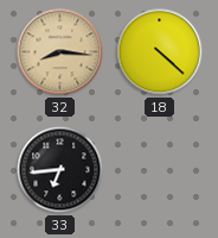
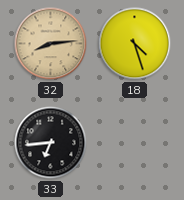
32: 8:16 -> 8:14
18: 4:22 -> 4:27
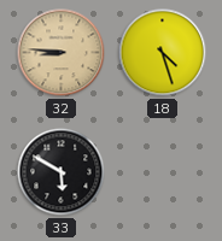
32: 8:14 -> 8:46
33: 6:44 -> 5:50
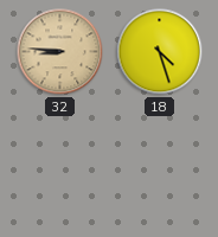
33: 5:50 -> none
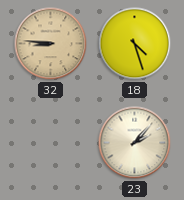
23: none -> 2:07
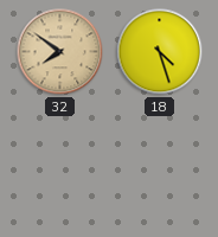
32: 8:46 -> 7:51
23: 2:07 -> none
